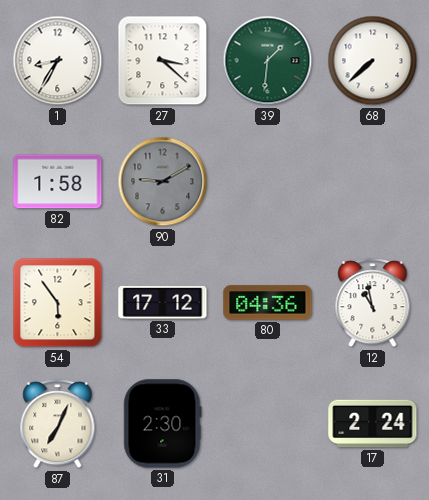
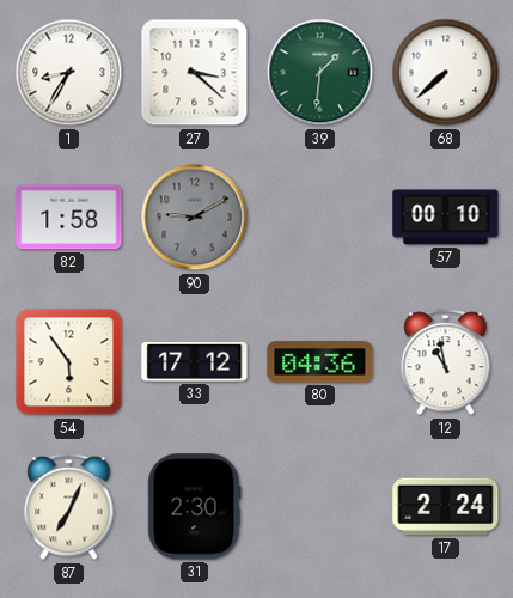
57: none -> 00:10
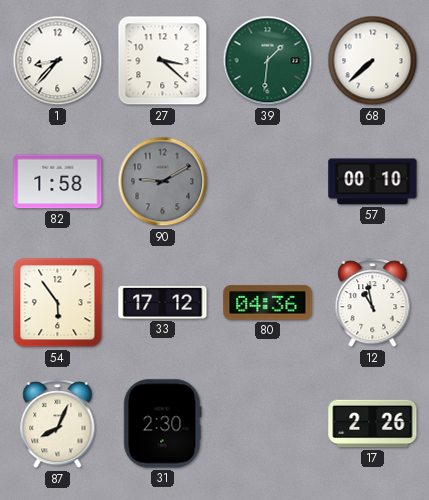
1: 8:35 -> 8:37
87: 7:04 -> 8:04
17: 2:24 -> 2:26
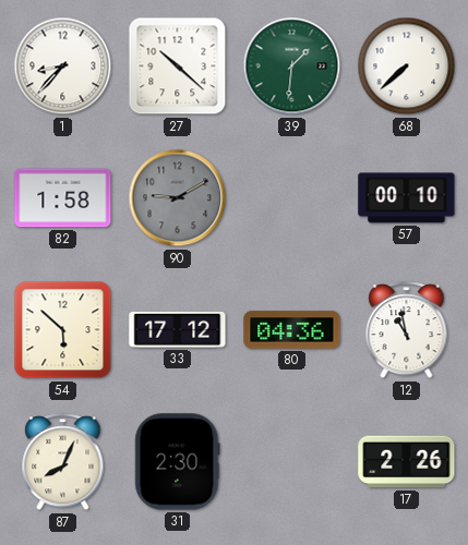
27: 3:22 -> 10:22
54: 5:54 -> 5:52
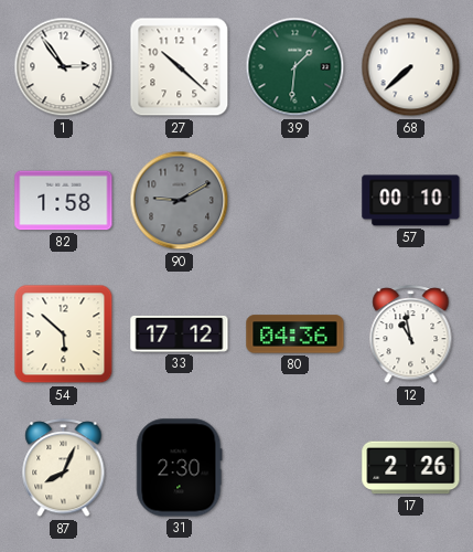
1: 8:37 -> 2:54
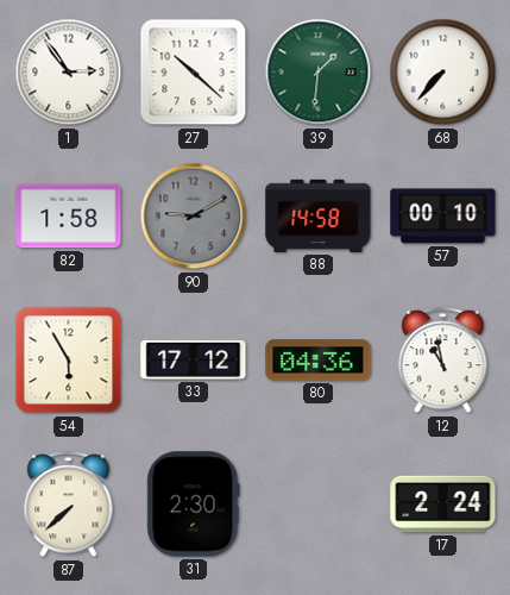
68: 7:38 -> 7:37
88: none -> 14:58
54: 5:52 -> 5:55
87: 8:04 -> 7:38
17: 2:26 -> 2:24
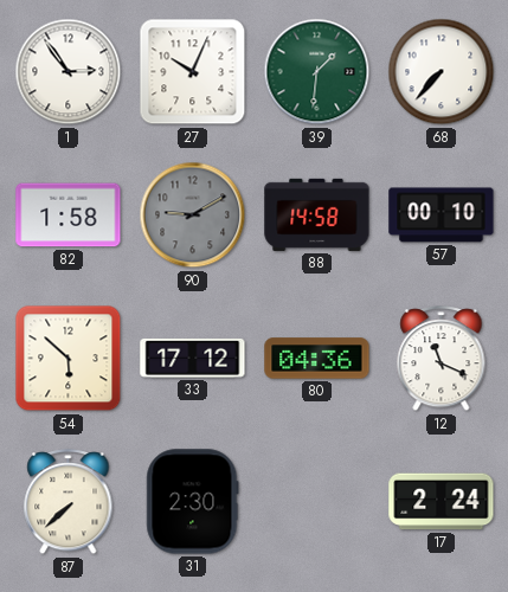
27: 10:22 -> 10:04
54: 5:55 -> 5:52
12: 10:58 -> 11:19
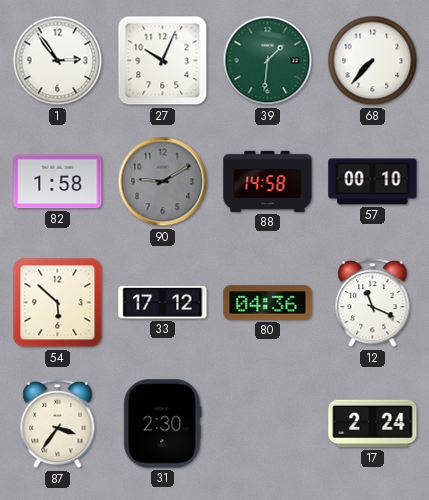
87: 7:38 -> 3:36
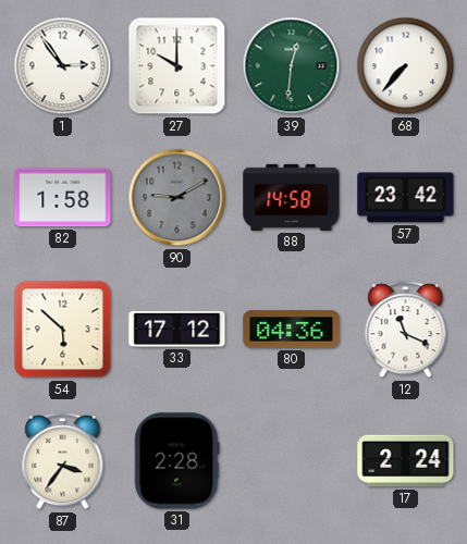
27: 10:04 -> 10:00
39: 1:31 -> 12:31
57: 00:10 -> 23:42
31: 2:30 -> 2:28
